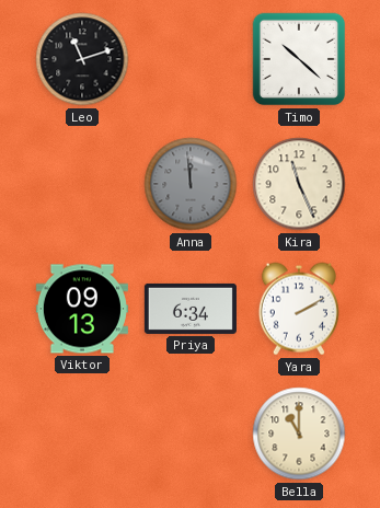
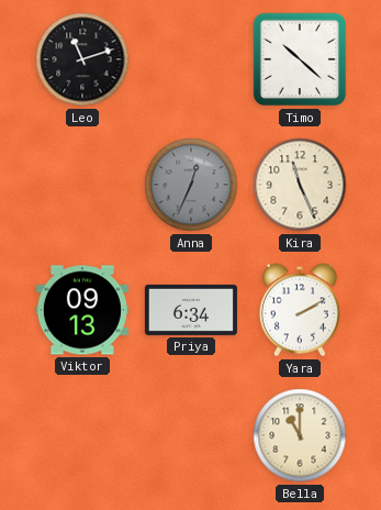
Anna: 11:59 -> 12:34
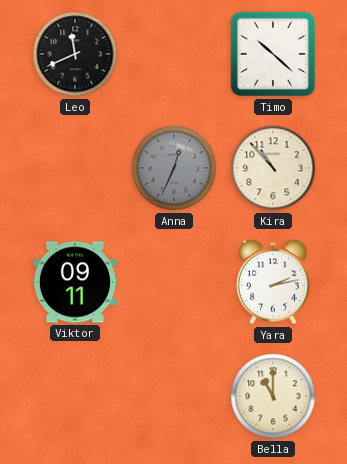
Leo: 11:12 -> 11:41
Kira: 11:26 -> 10:53
Viktor: 09:13 -> 09:11
Priya: 6:34 -> none
Yara: 2:10 -> 2:13
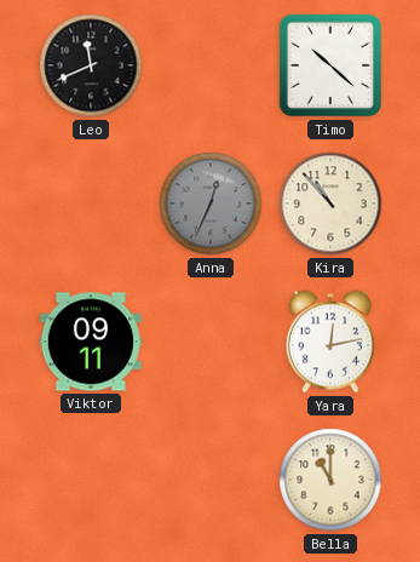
Yara: 2:13 -> 12:13
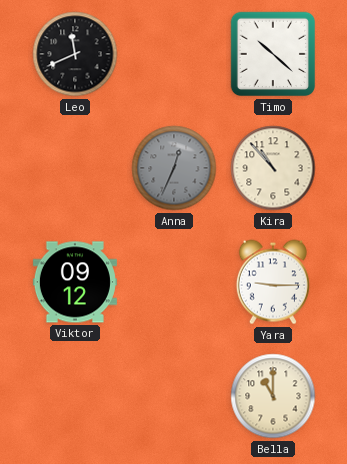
Viktor: 09:11 -> 09:12
Yara: 12:13 -> 9:15
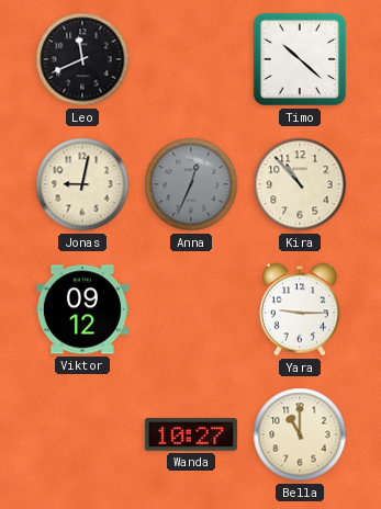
Jonas: none -> 9:02
Wanda: none -> 10:27
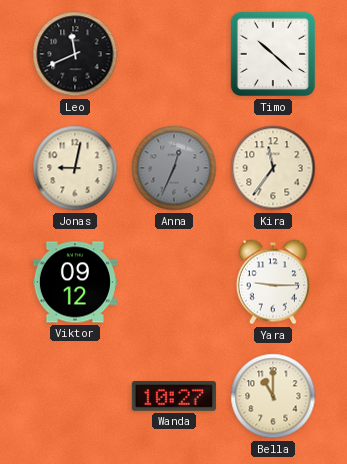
Kira: 10:53 -> 11:36
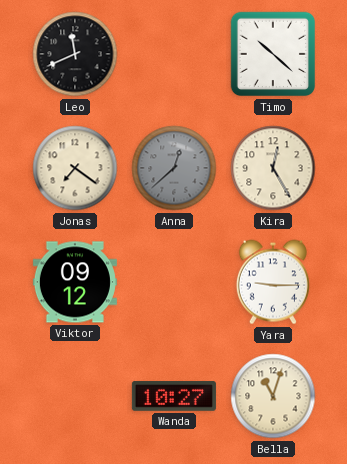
Jonas: 9:02 -> 7:21
Anna: 12:34 -> 12:38
Kira: 11:36 -> 12:25
Bella: 11:00 -> 11:03
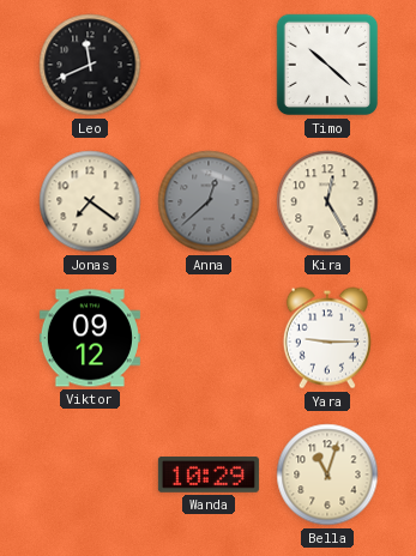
Wanda: 10:27 -> 10:29
